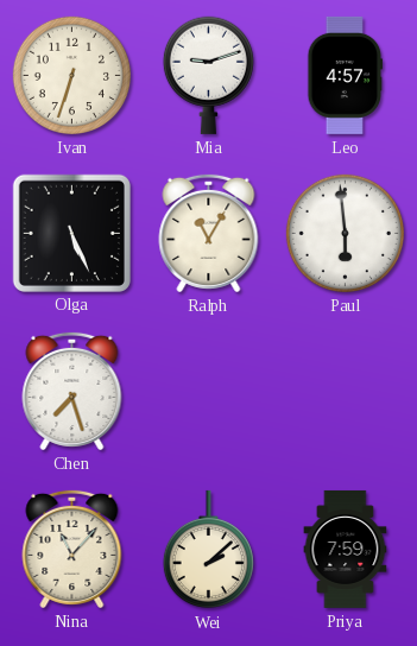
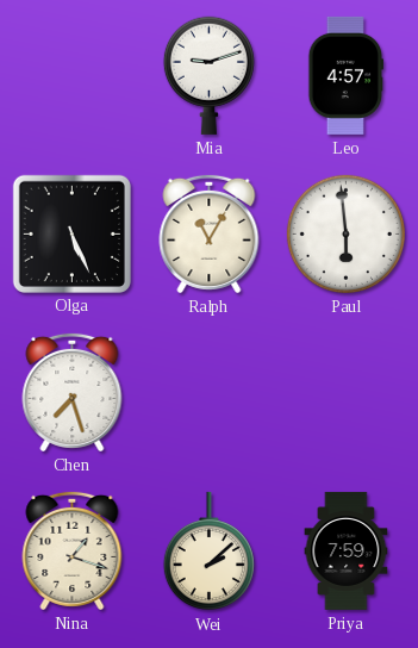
Ivan: 6:33 -> none
Nina: 11:07 -> 1:18
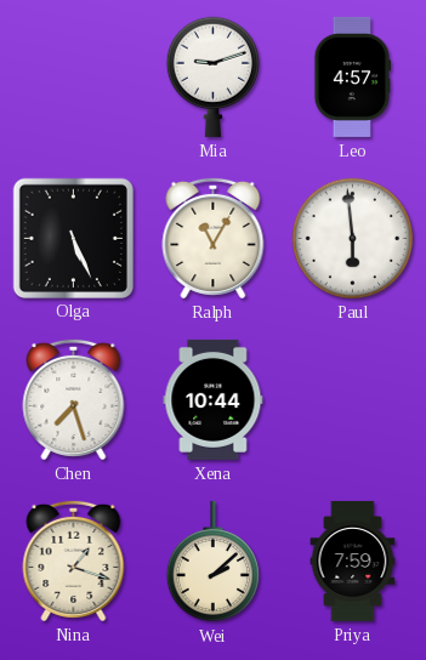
Xena: none -> 10:44
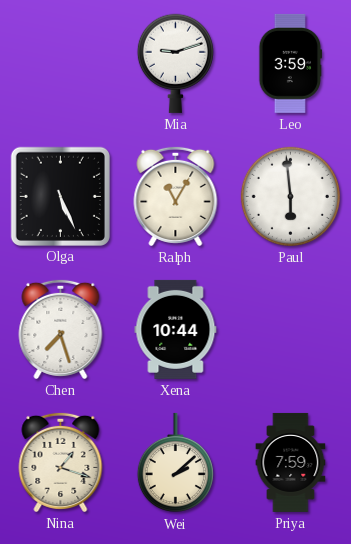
Leo: 4:57 -> 3:59
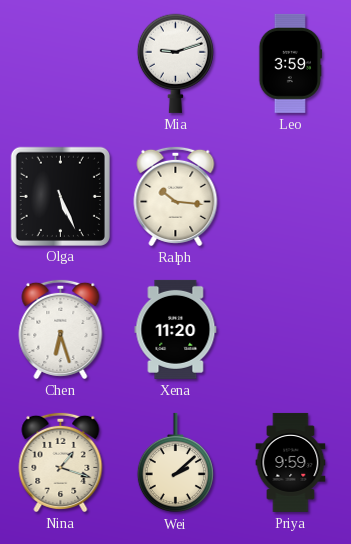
Ralph: 11:05 -> 10:16
Paul: 5:59 -> none
Chen: 7:27 -> 6:27
Xena: 10:44 -> 11:20
Priya: 7:59 -> 9:59
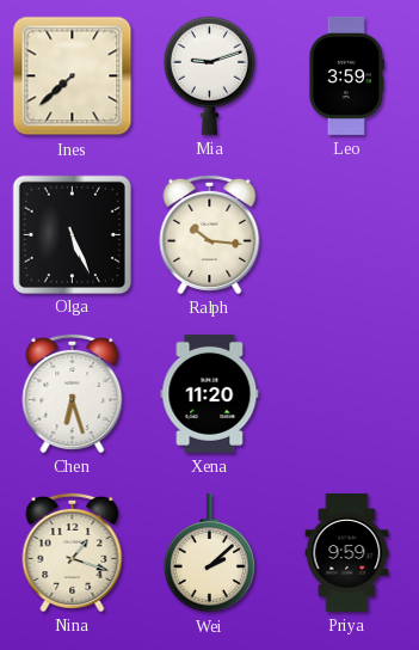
Ines: none -> 7:38
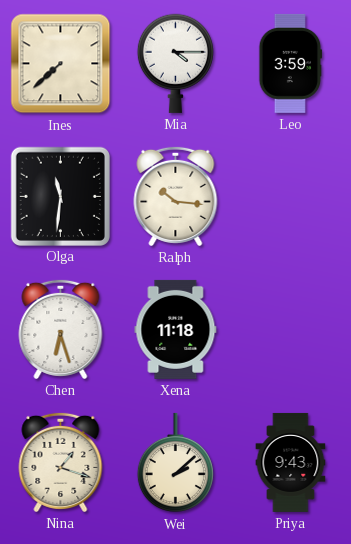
Mia: 9:12 -> 4:15
Olga: 5:26 -> 11:31
Xena: 11:20 -> 11:18
Priya: 9:59 -> 9:43
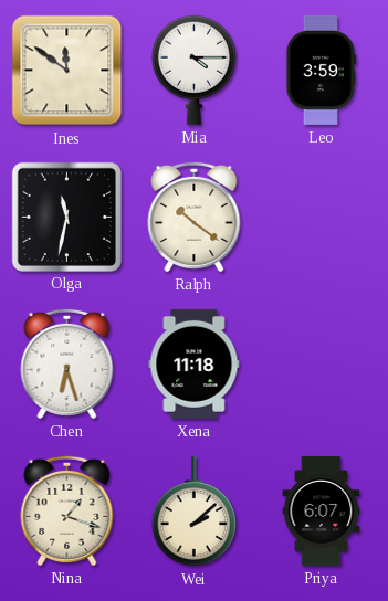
Ines: 7:38 -> 11:51
Olga: 11:31 -> 11:32
Ralph: 10:16 -> 10:21
Priya: 9:43 -> 6:07
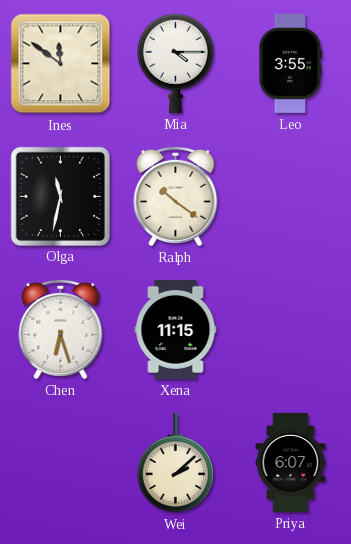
Leo: 3:59 -> 3:55
Xena: 11:18 -> 11:15
Nina: 1:18 -> none
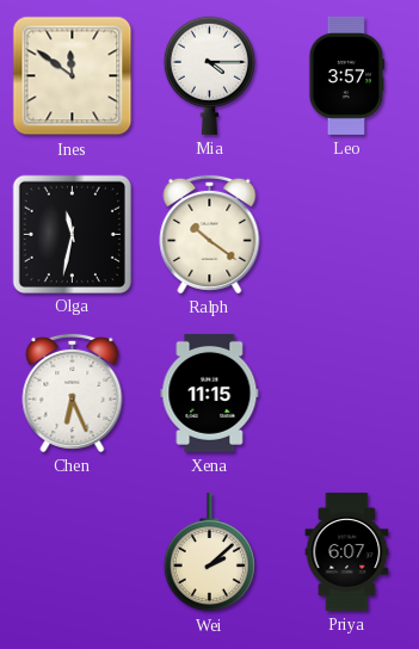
Leo: 3:55 -> 3:57
Chen: 6:27 -> 6:26
